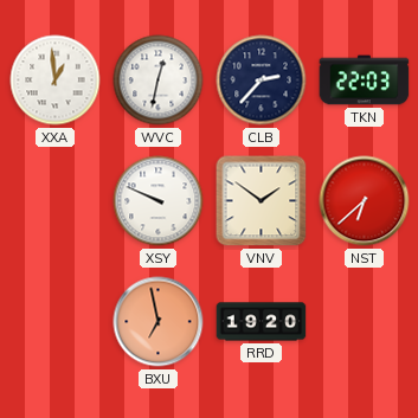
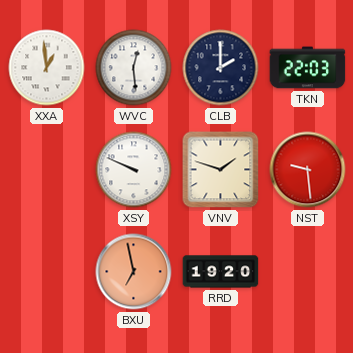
WVC: 12:32 -> 12:29
CLB: 2:37 -> 2:00
VNV: 1:51 -> 1:48
NST: 6:38 -> 9:29
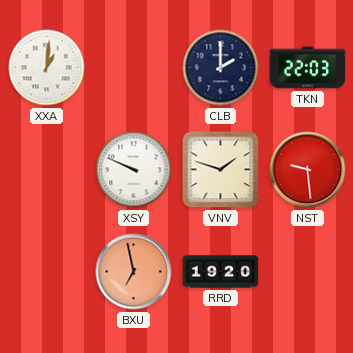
XXA: 12:59 -> 1:01
WVC: 12:29 -> none
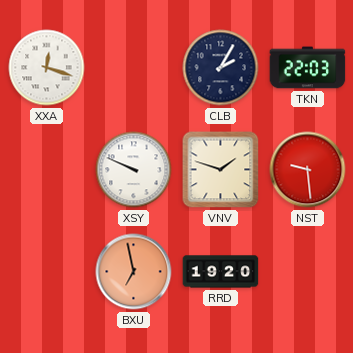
XXA: 1:01 -> 12:18
CLB: 2:00 -> 2:05
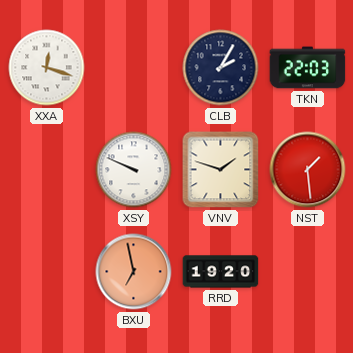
NST: 9:29 -> 1:29
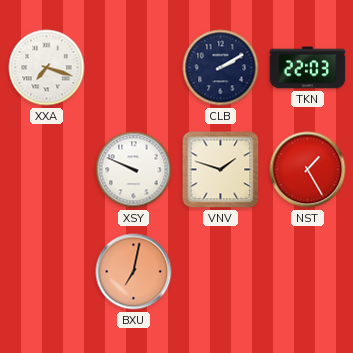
XXA: 12:18 -> 7:18
CLB: 2:05 -> 2:10
NST: 1:29 -> 1:25
BXU: 6:58 -> 7:02
RRD: 19:20 -> none
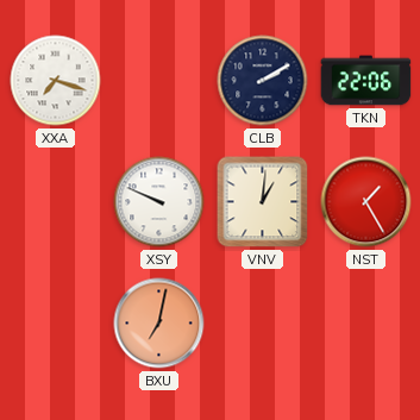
TKN: 22:03 -> 22:06
VNV: 1:48 -> 1:01
